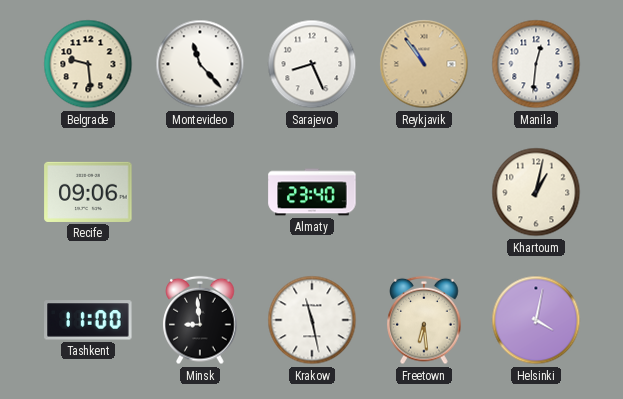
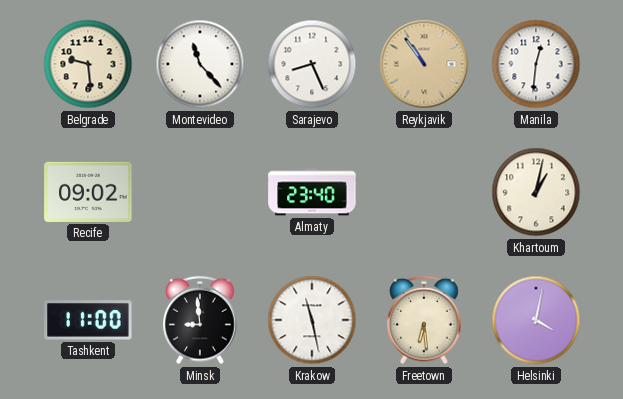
Recife: 09:06 -> 09:02
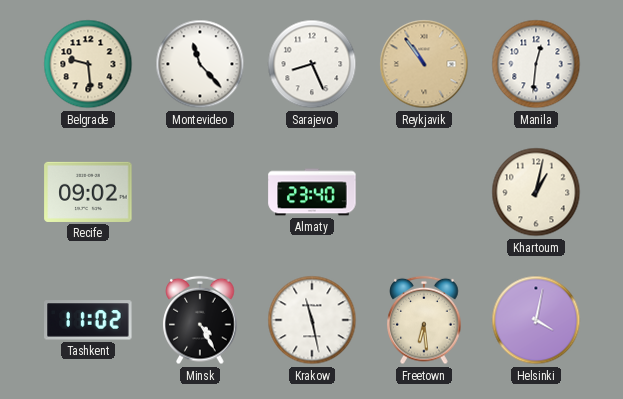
Tashkent: 11:00 -> 11:02
Minsk: 8:59 -> 4:25
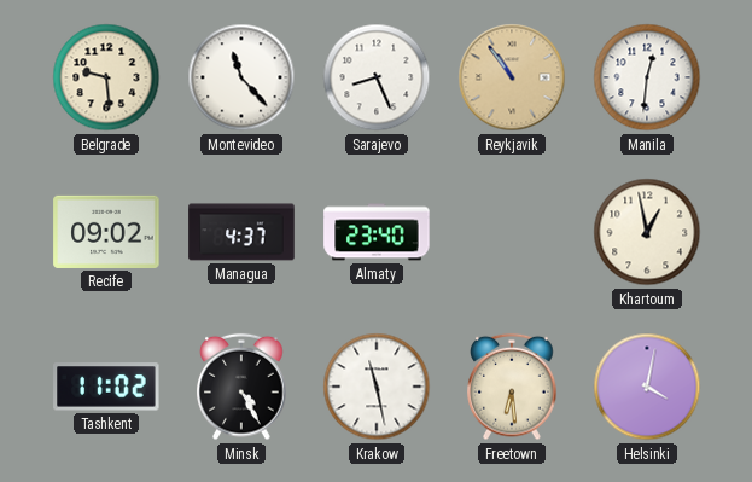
Managua: none -> 4:37
Khartoum: 1:02 -> 12:58
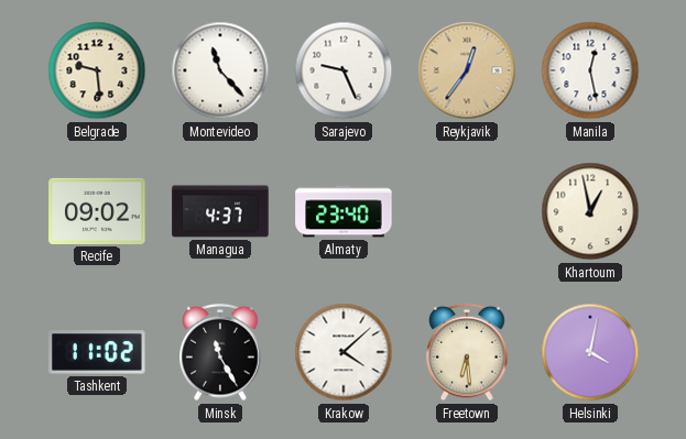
Sarajevo: 8:26 -> 9:26
Reykjavik: 10:54 -> 12:36
Manila: 12:31 -> 12:28
Minsk: 4:25 -> 11:25
Krakow: 11:28 -> 4:08
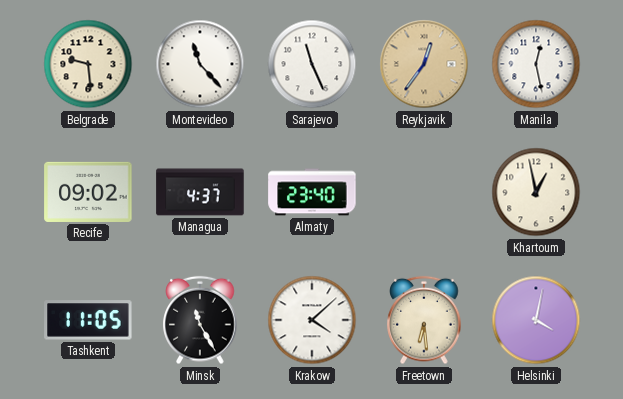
Sarajevo: 9:26 -> 11:26
Tashkent: 11:02 -> 11:05
